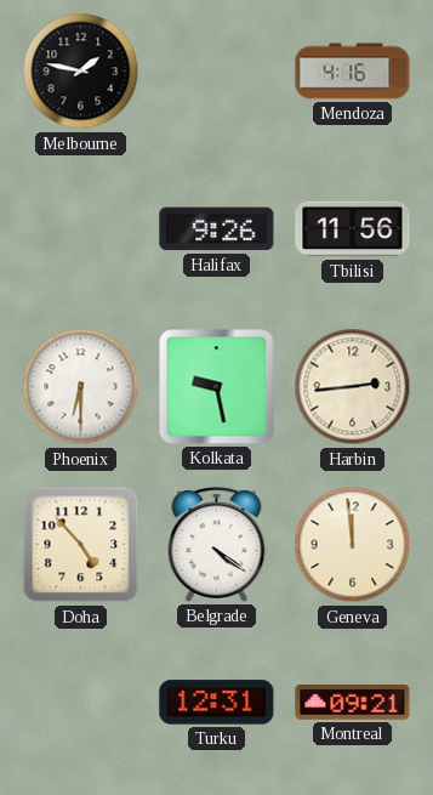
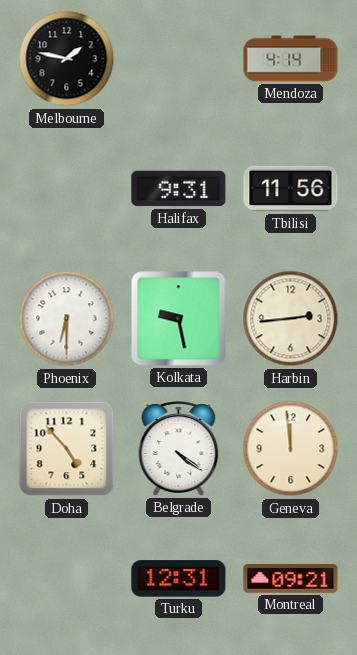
Mendoza: 4:16 -> 4:14
Halifax: 9:26 -> 9:31
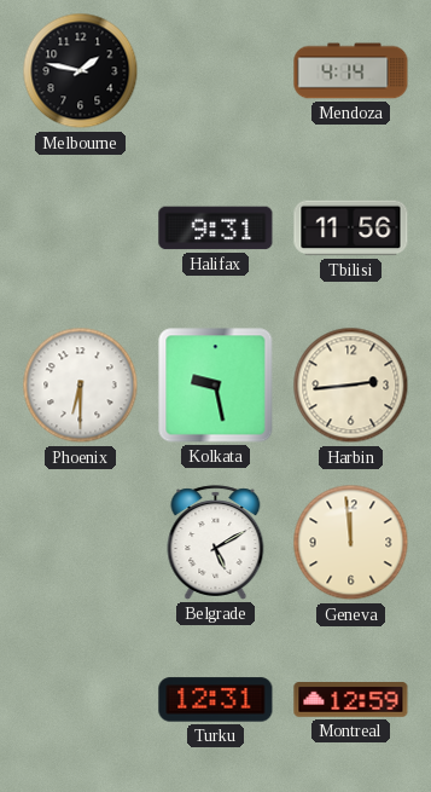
Doha: 4:53 -> none
Belgrade: 4:21 -> 5:10
Montreal: 09:21 -> 12:59
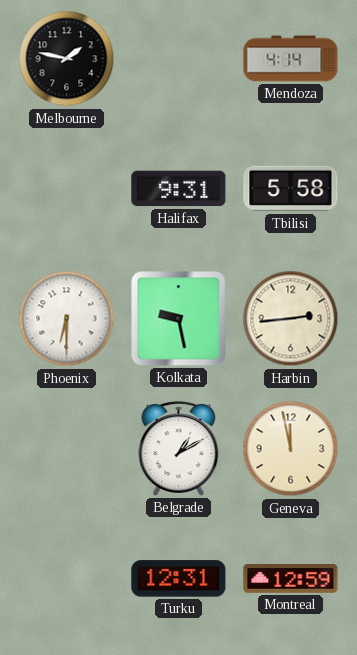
Tbilisi: 11:56 -> 5:58
Belgrade: 5:10 -> 1:10
Geneva: 11:59 -> 11:58
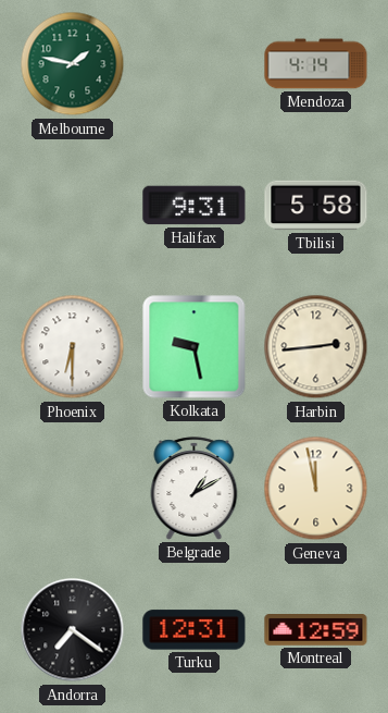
Melbourne dial: black -> green
Andorra: none -> 7:21
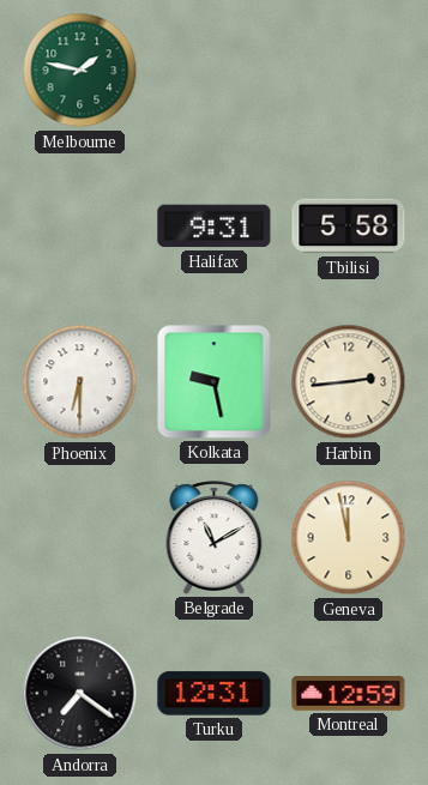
Mendoza: 4:14 -> none
Belgrade: 1:10 -> 11:10
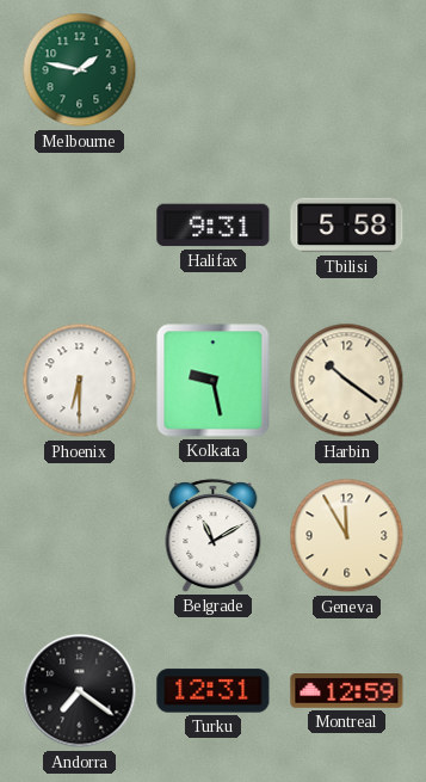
Harbin: 2:44 -> 10:21
Geneva: 11:58 -> 11:55
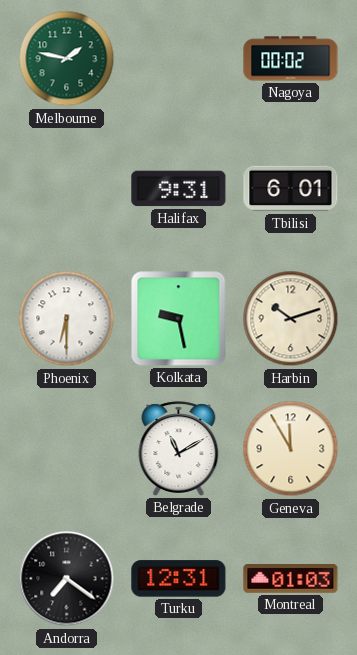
Nagoya: none -> 00:02
Tbilisi: 5:58 -> 6:01
Harbin: 10:21 -> 10:12
Montreal: 12:59 -> 01:03
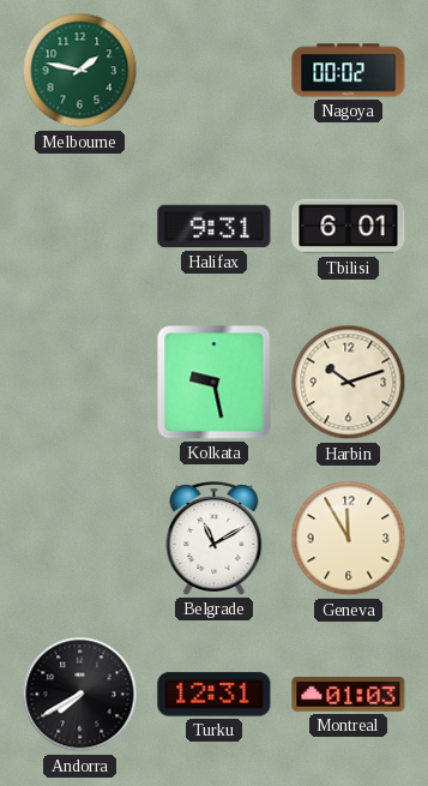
Phoenix: 6:30 -> none
Andorra: 7:21 -> 7:40
